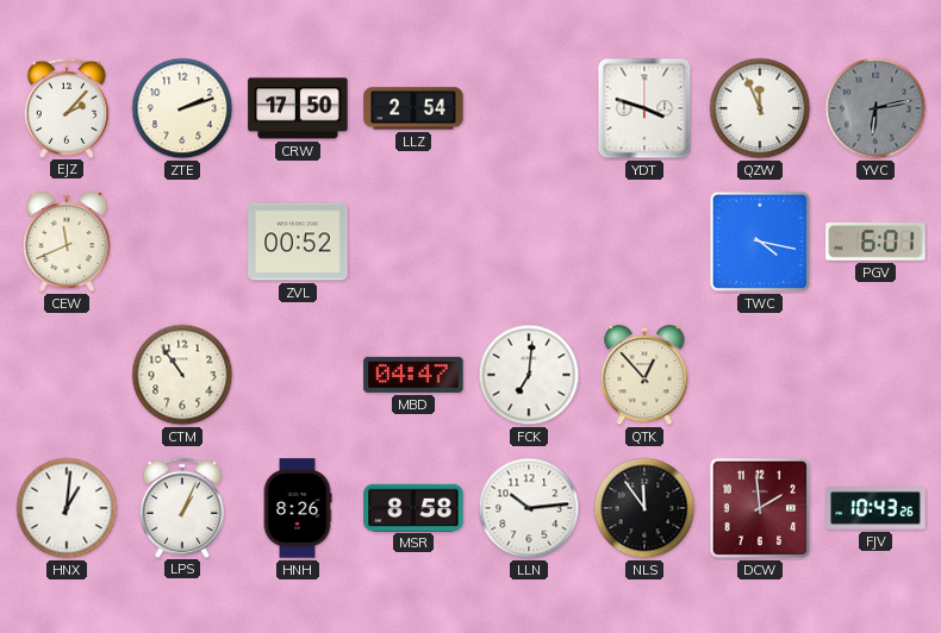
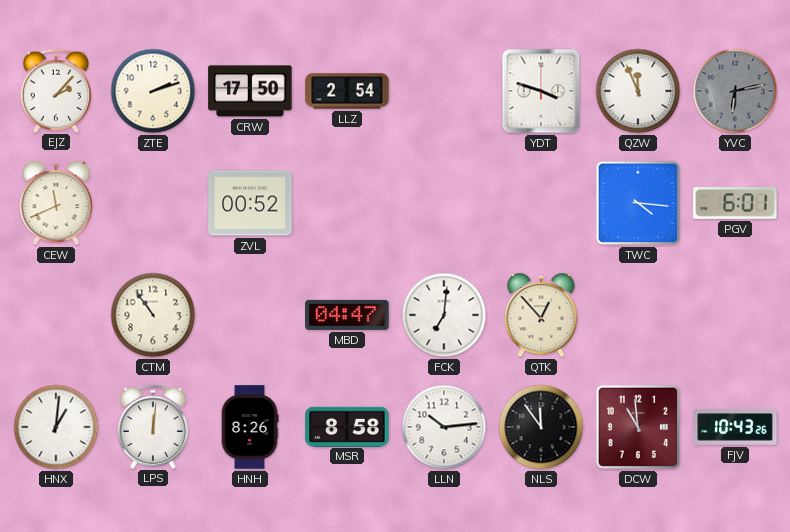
TWC: 4:17 -> 4:16
LPS: 1:04 -> 12:01
DCW: 1:59 -> 10:59
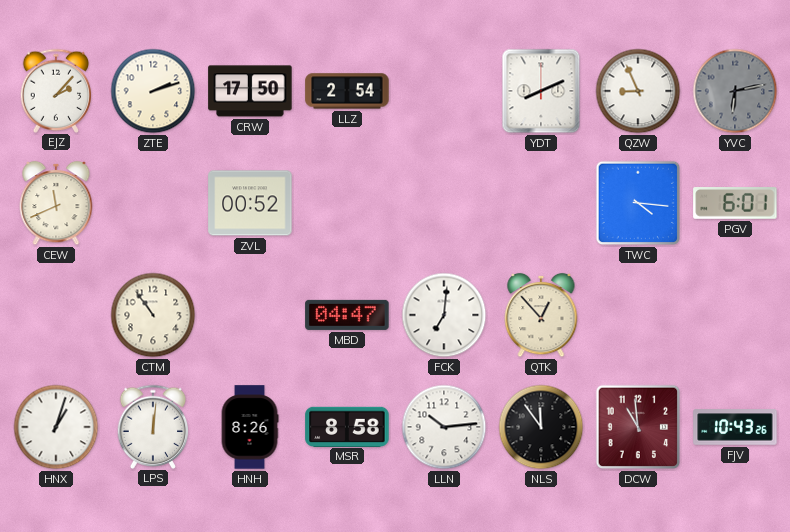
YDT: 3:48 -> 8:11
QZW: 11:56 -> 8:56
HNX: 1:01 -> 1:03
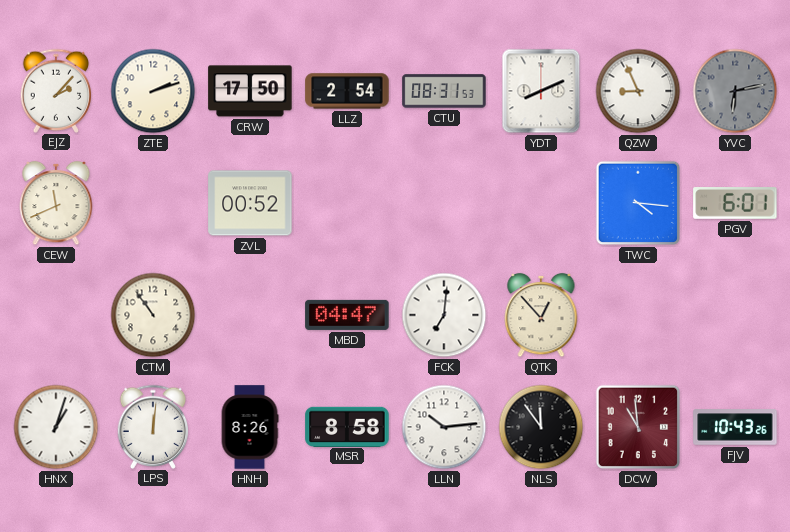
CTU: none -> 08:31
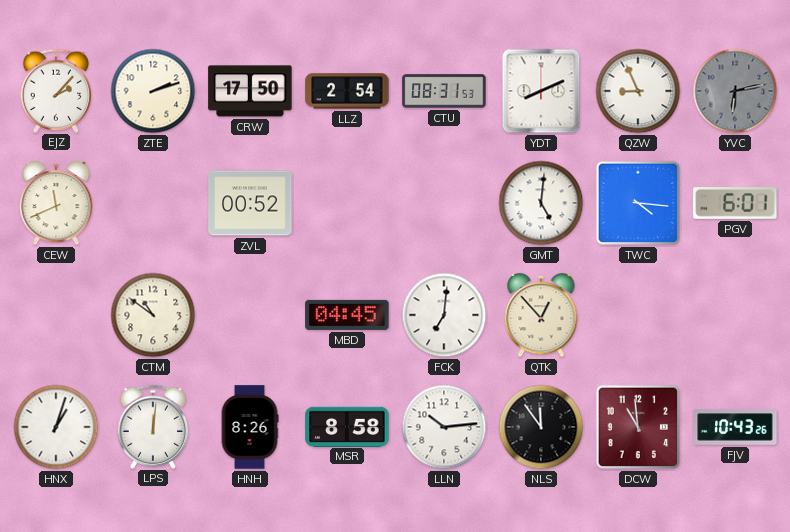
GMT: none -> 5:01
CTM: 10:54 -> 10:51
MBD: 04:47 -> 04:45
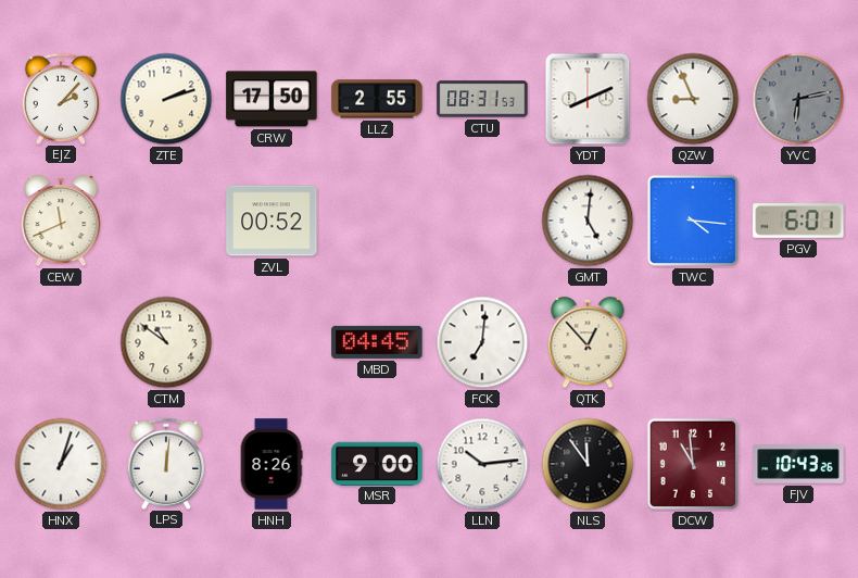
LLZ: 2:54 -> 2:55
MSR: 8:58 -> 9:00
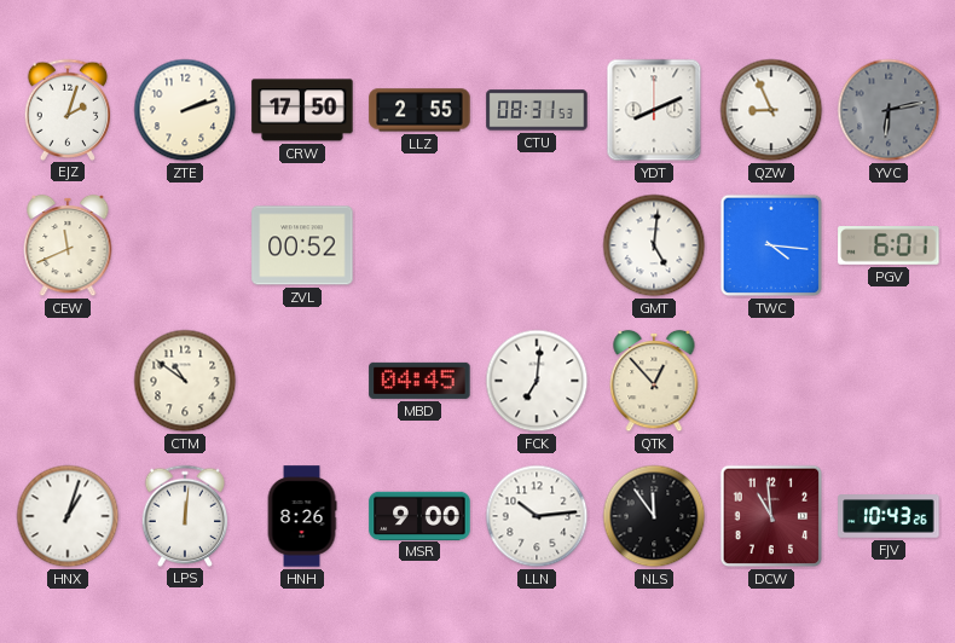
EJZ: 2:07 -> 2:03
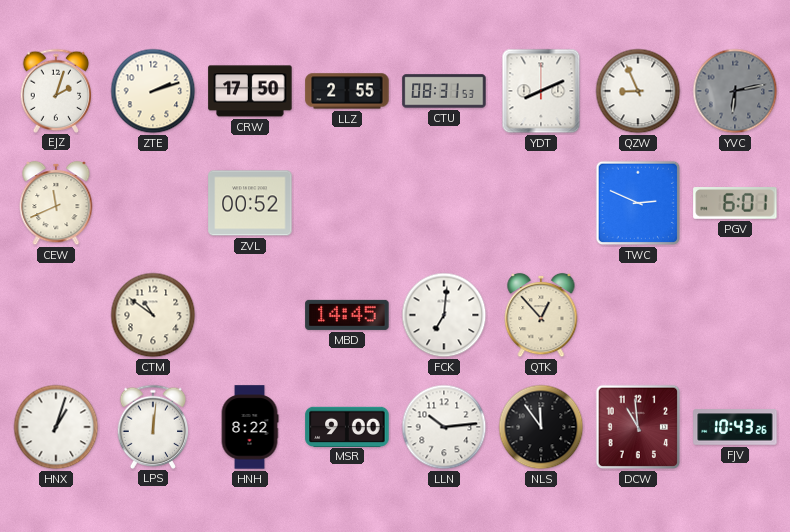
GMT: 5:01 -> none
TWC: 4:16 -> 2:49
MBD: 04:45 -> 14:45
HNH: 8:26 -> 8:22
